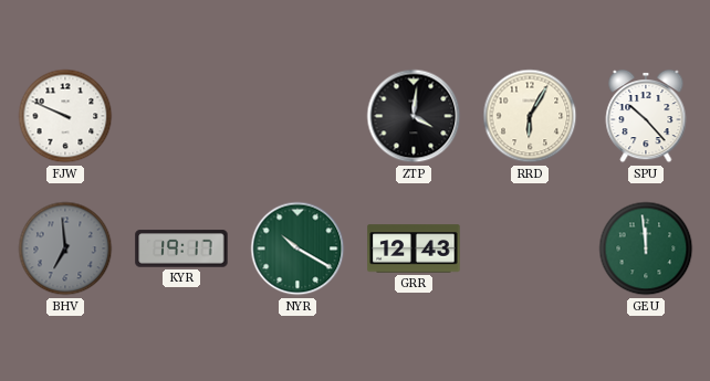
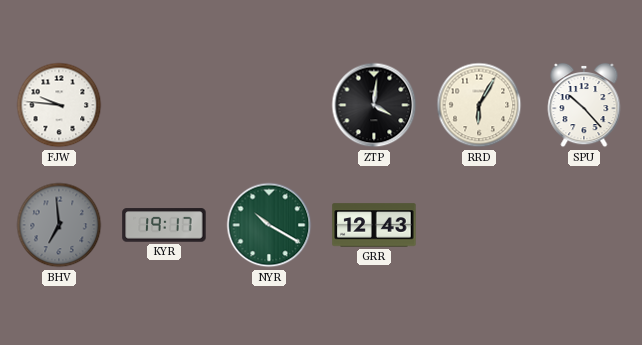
FJW: 9:49 -> 9:46
GEU: 11:59 -> none
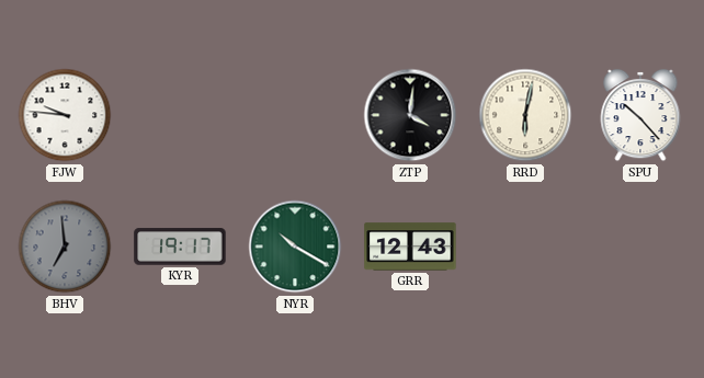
RRD: 6:05 -> 6:02
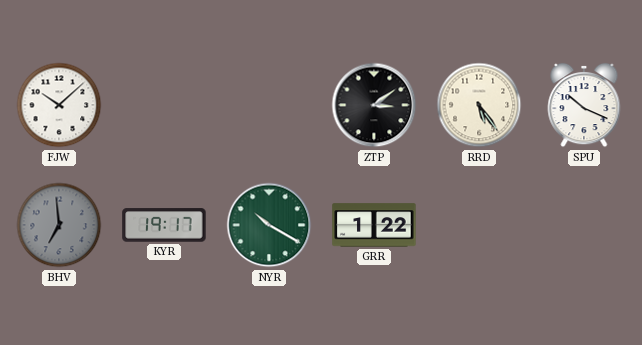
FJW: 9:46 -> 10:08
ZTP: 4:01 -> 3:09
RRD: 6:02 -> 5:24
SPU: 10:23 -> 10:19
GRR: 12:43 -> 1:22
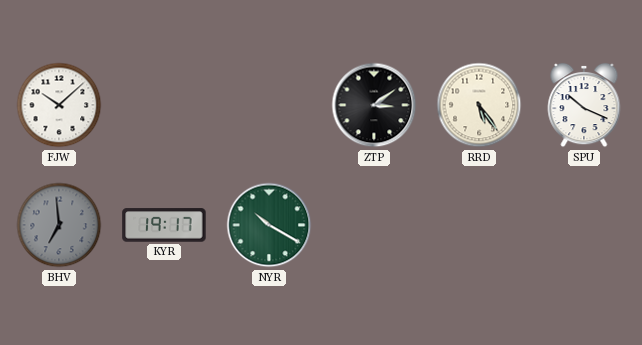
GRR: 1:22 -> none
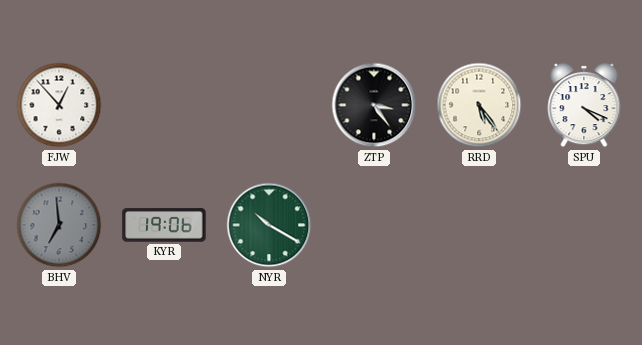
FJW: 10:08 -> 12:53
ZTP: 3:09 -> 3:24
SPU: 10:19 -> 4:19
KYR: 19:17 -> 19:06
